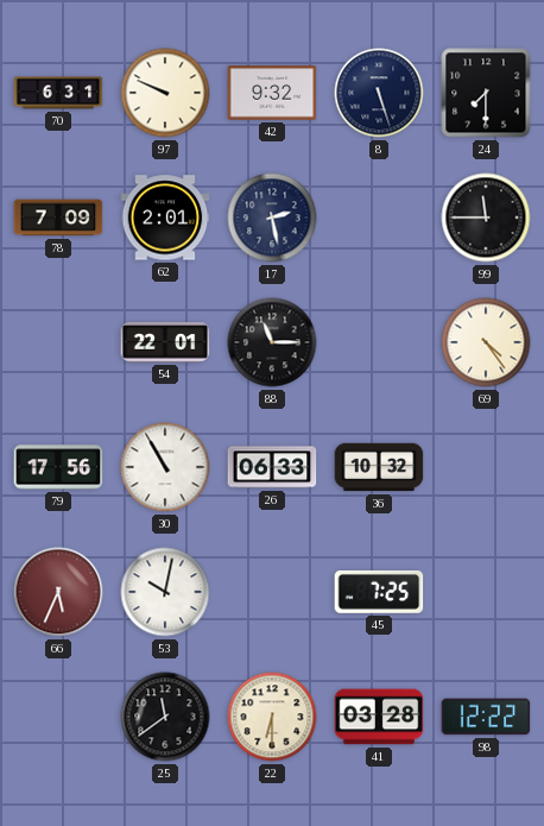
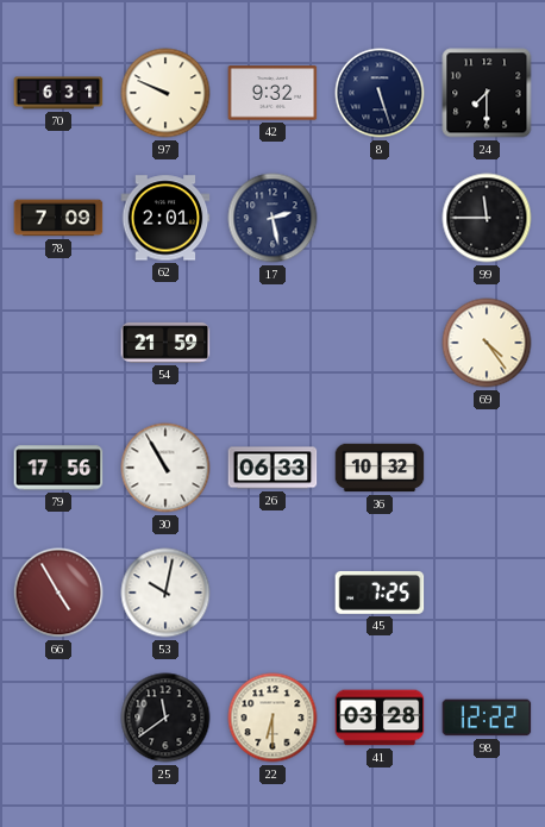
54: 22:01 -> 21:59
88: 11:15 -> none
66: 5:34 -> 4:55
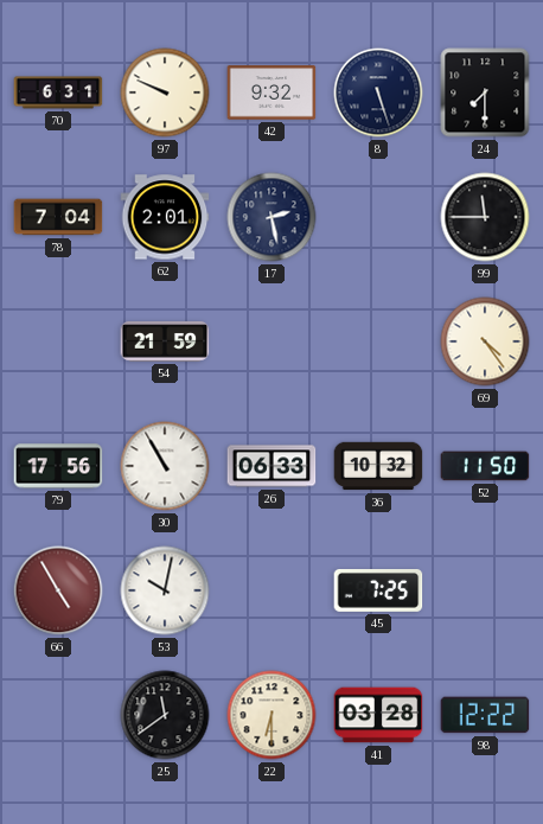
78: 7:09 -> 7:04
52: none -> 11:50
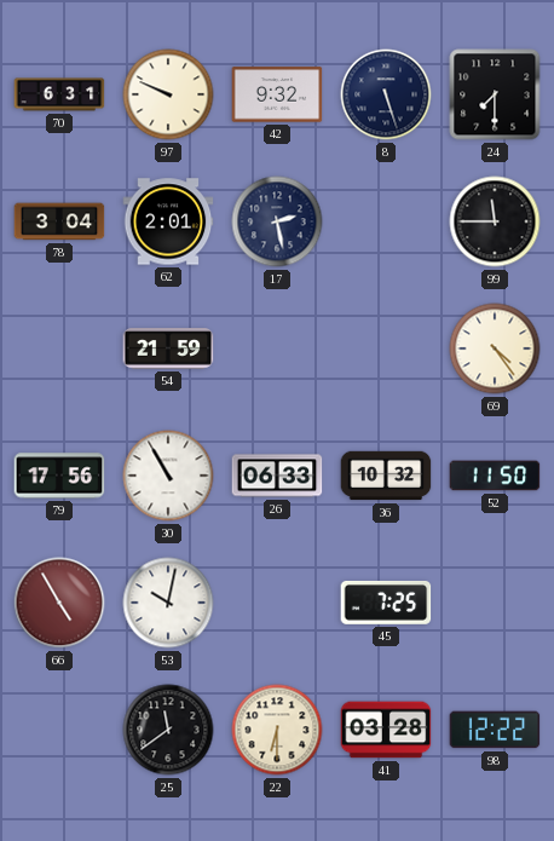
78: 7:04 -> 3:04
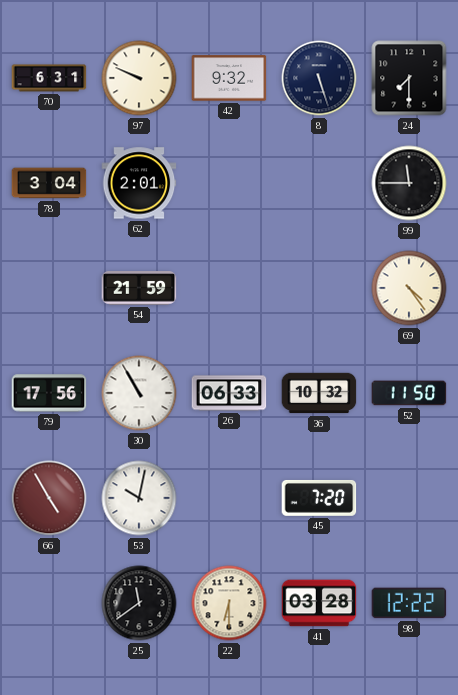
17: 2:28 -> none
45: 7:25 -> 7:20
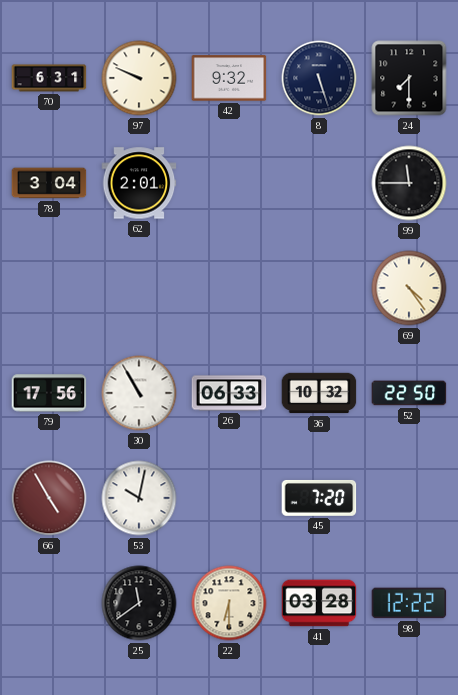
54: 21:59 -> none
52: 11:50 -> 22:50
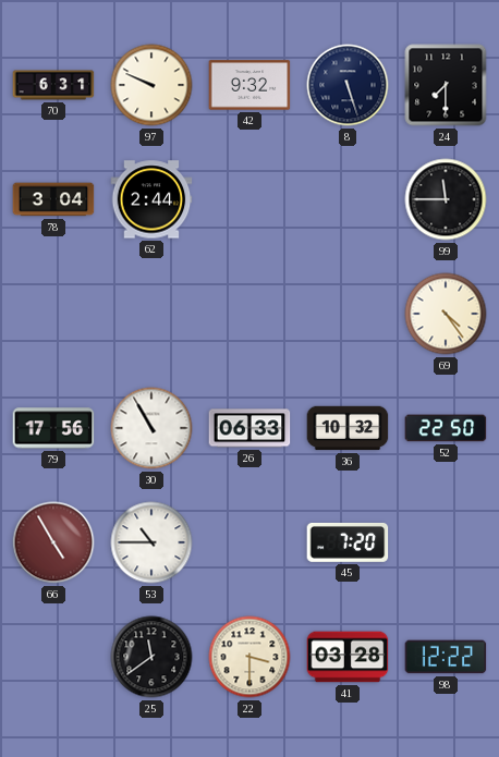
62: 2:01 -> 2:44
53: 10:02 -> 10:45
22: 6:30 -> 3:30
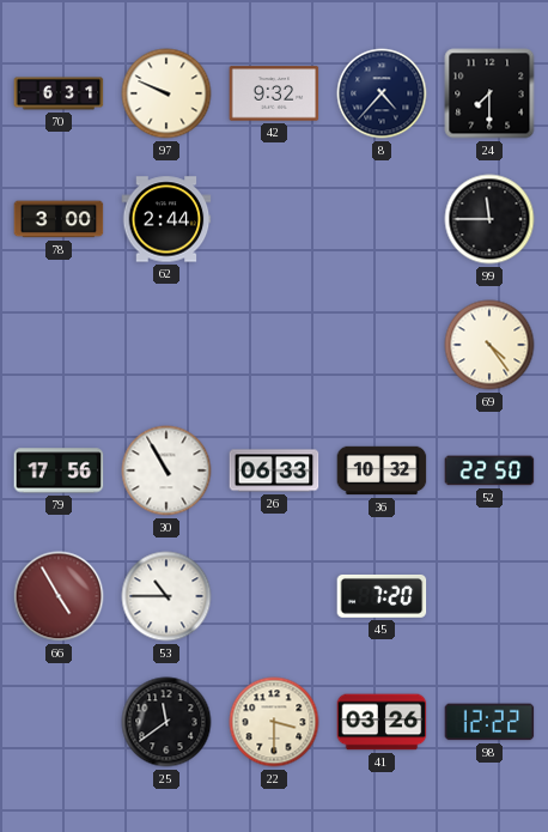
8: 5:27 -> 4:37
78: 3:04 -> 3:00
41: 03:28 -> 03:26
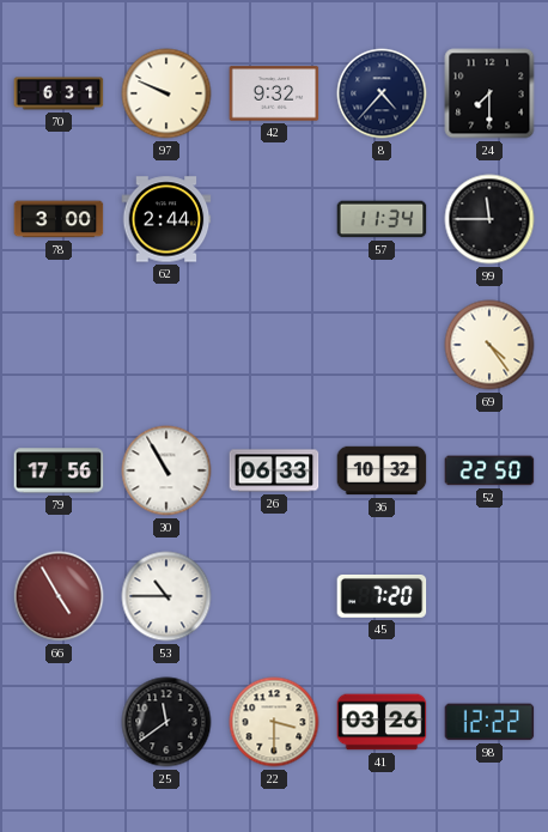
57: none -> 11:34
